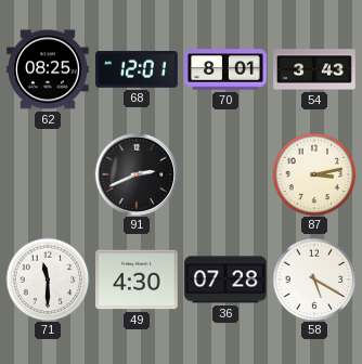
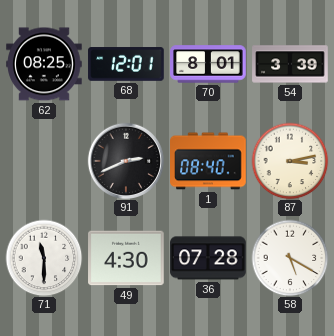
54: 3:43 -> 3:39
1: none -> 08:40
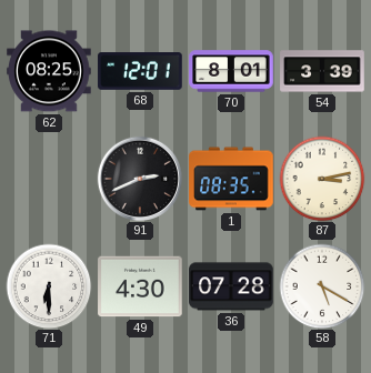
1: 08:40 -> 08:35
71: 11:30 -> 6:30
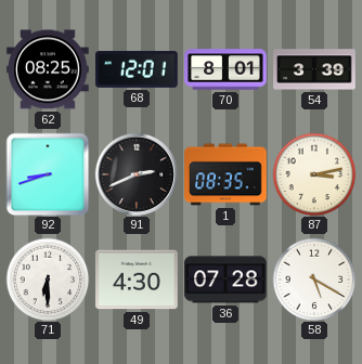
92: none -> 8:42
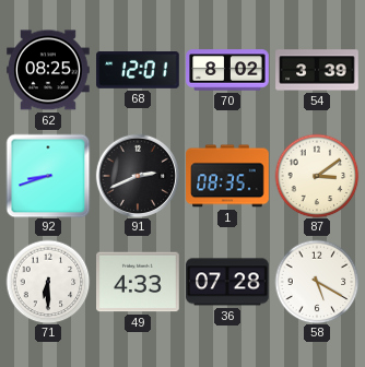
70: 8:01 -> 8:02
87: 3:13 -> 3:09
49: 4:30 -> 4:33
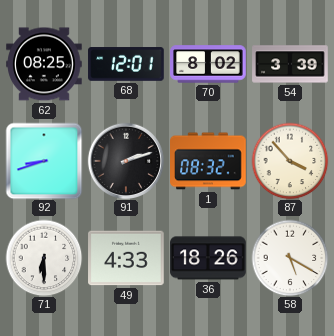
91: 2:41 -> 2:12
1: 08:35 -> 08:32
87: 3:09 -> 3:53
36: 07:28 -> 18:26
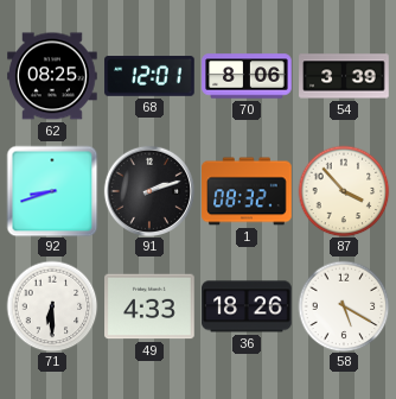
70: 8:02 -> 8:06
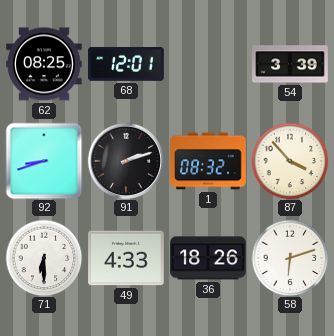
70: 8:06 -> none
58: 5:20 -> 6:12
